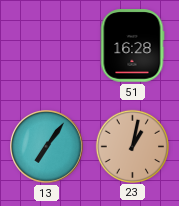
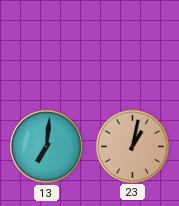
51: 16:28 -> none
13: 7:06 -> 7:01
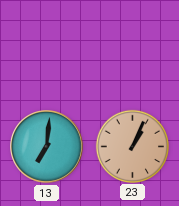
23: 1:02 -> 1:04
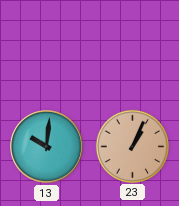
13: 7:01 -> 10:01
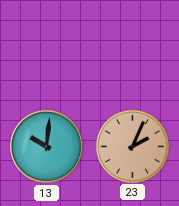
23: 1:04 -> 2:04
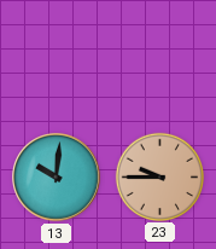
23: 2:04 -> 9:45
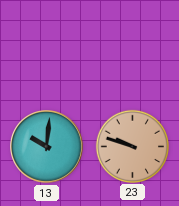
23: 9:45 -> 9:48
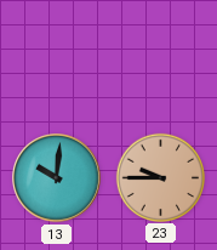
23: 9:48 -> 9:45
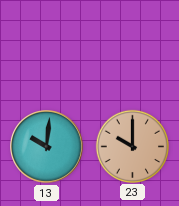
23: 9:45 -> 10:00
